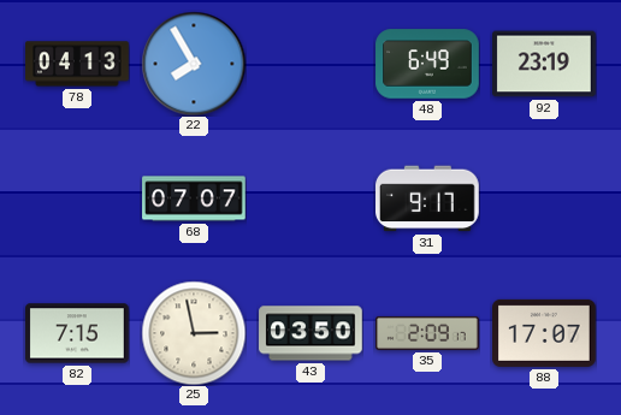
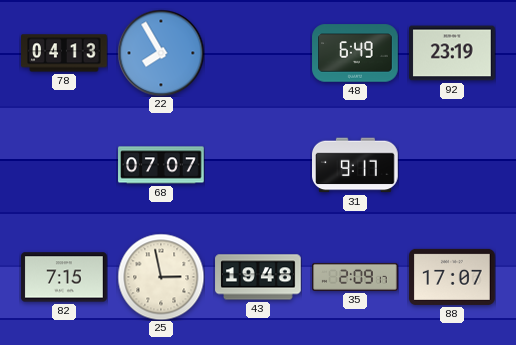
43: 03:50 -> 19:48
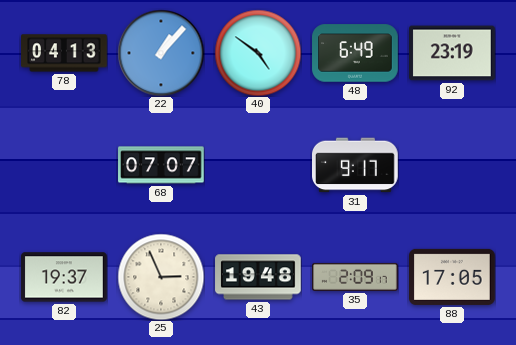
22: 7:55 -> 1:07
40: none -> 4:51
82: 7:15 -> 19:37
25: 2:58 -> 2:56
88: 17:07 -> 17:05
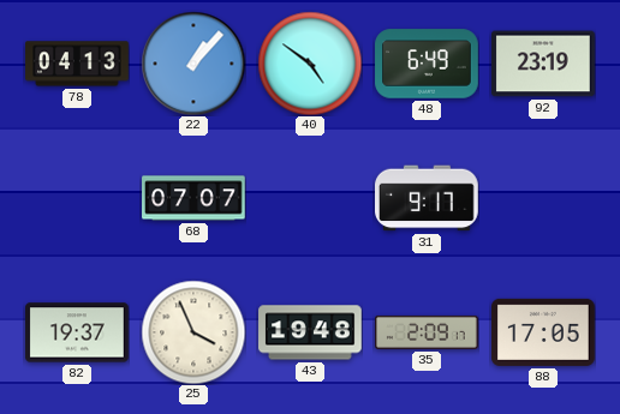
25: 2:56 -> 3:56
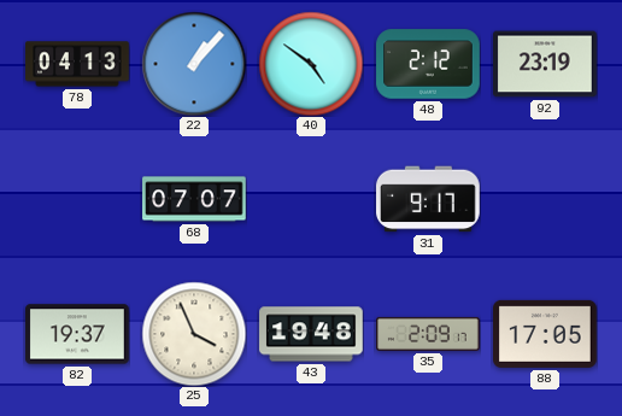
48: 6:49 -> 2:12
